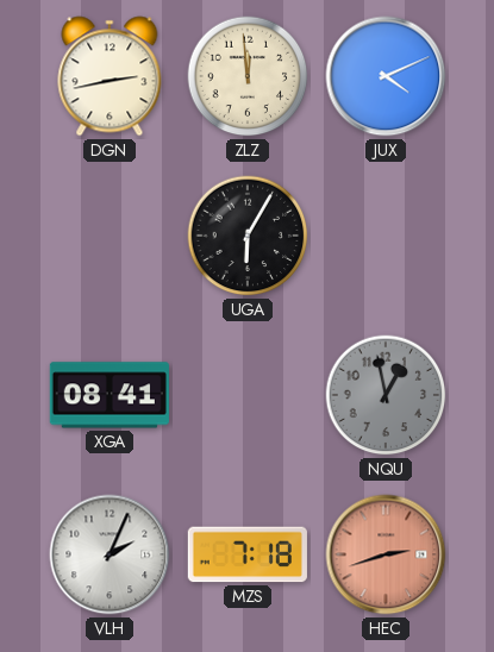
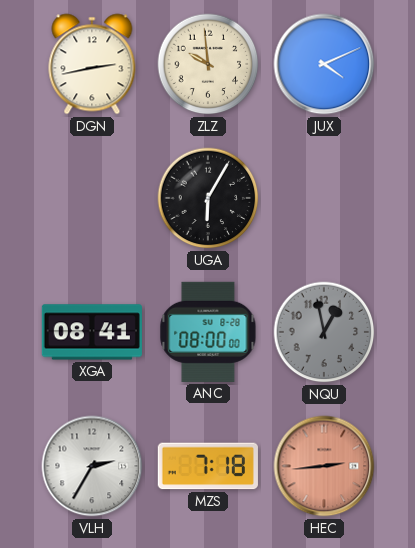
ZLZ: 11:59 -> 9:59
ANC: none -> 08:00
VLH: 2:04 -> 2:35
HEC: 2:42 -> 2:44
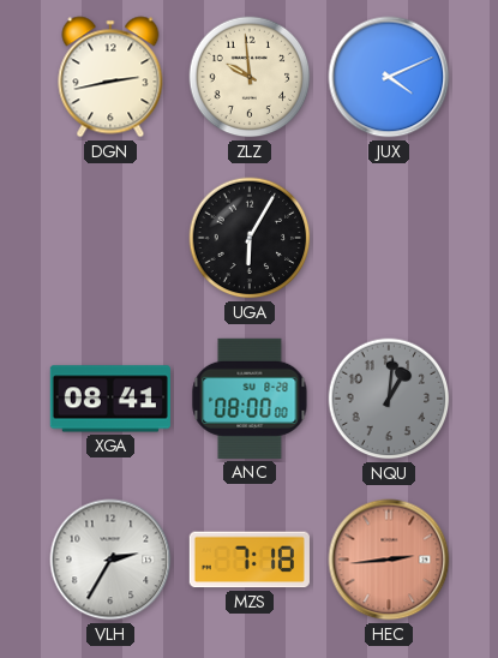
NQU: 12:58 -> 1:01
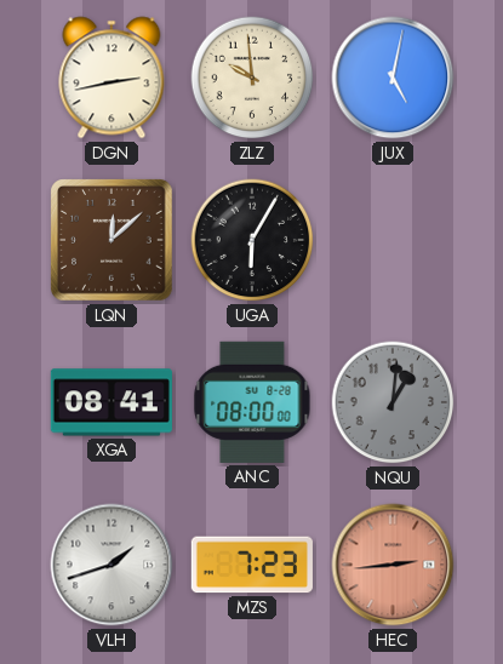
JUX: 4:11 -> 5:02
LQN: none -> 12:08
VLH: 2:35 -> 1:42
MZS: 7:18 -> 7:23
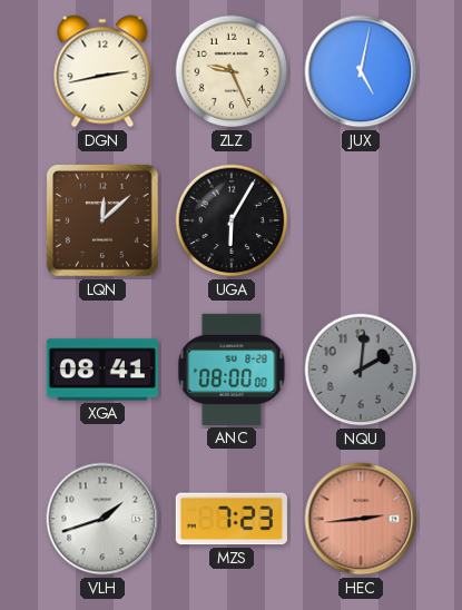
ZLZ: 9:59 -> 9:26
NQU: 1:01 -> 2:01
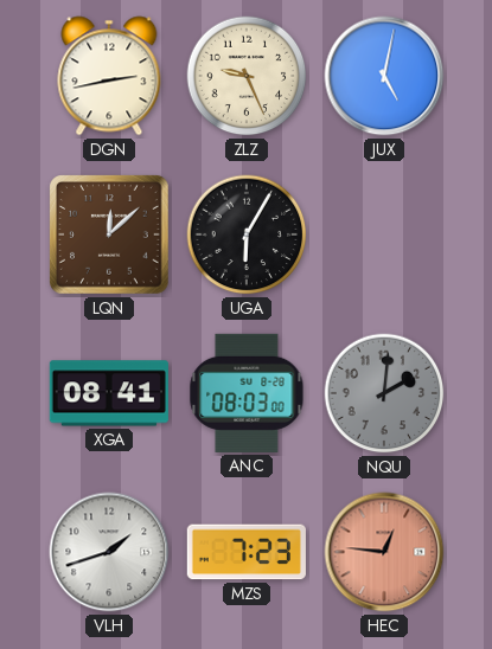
ANC: 08:00 -> 08:03
HEC: 2:44 -> 12:46
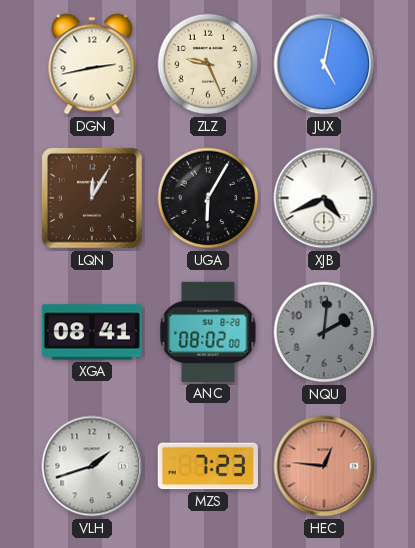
LQN: 12:08 -> 12:05
XJB: none -> 4:41
ANC: 08:03 -> 08:02
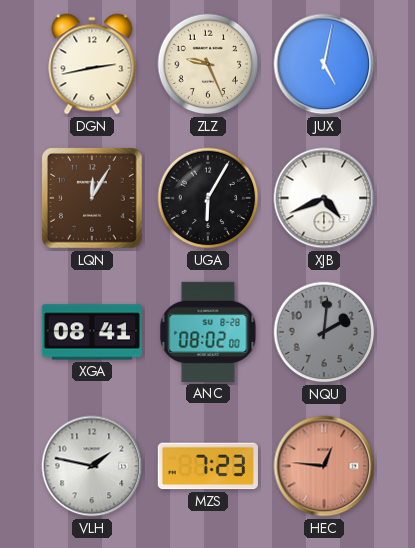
VLH: 1:42 -> 1:47
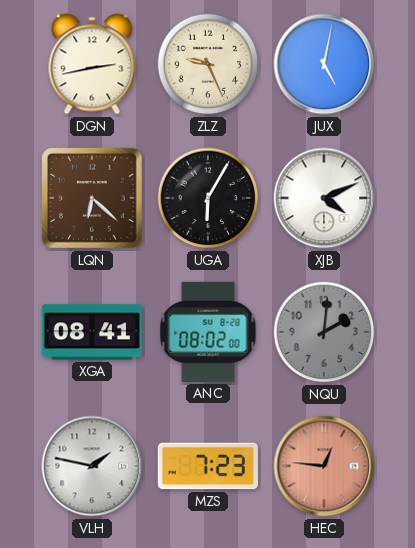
LQN: 12:05 -> 6:22
XJB: 4:41 -> 4:11
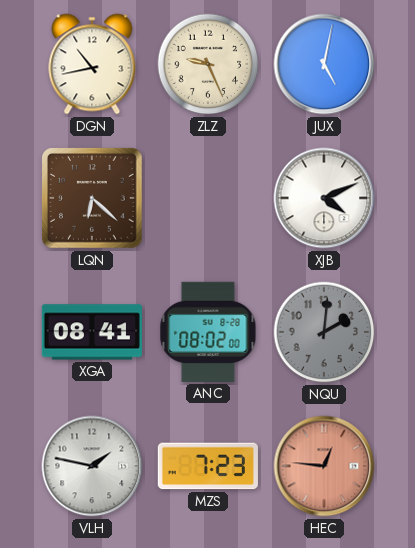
DGN: 2:43 -> 10:43
UGA: 6:05 -> none
